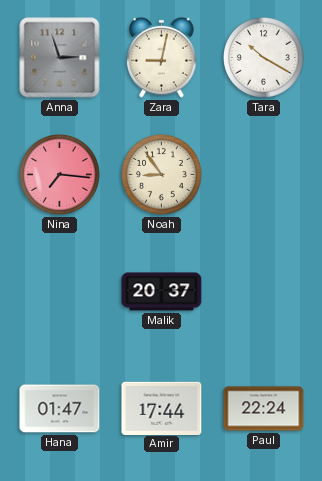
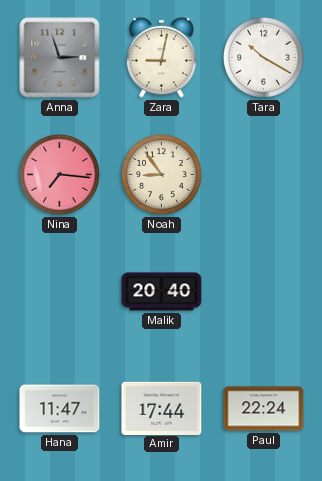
Malik: 20:37 -> 20:40
Hana: 01:47 -> 11:47
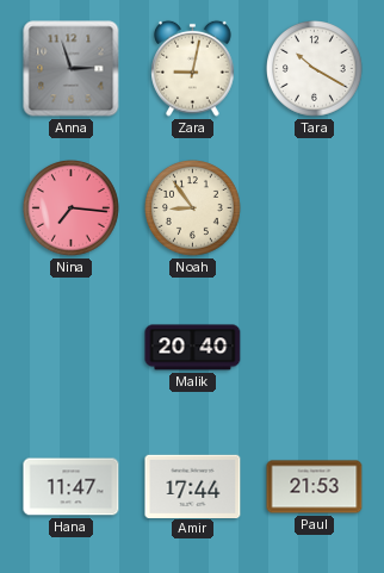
Paul: 22:24 -> 21:53
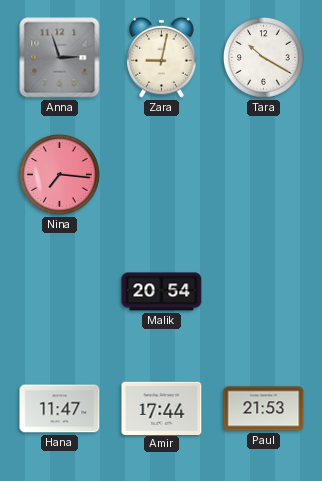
Noah: 8:54 -> none
Malik: 20:40 -> 20:54
